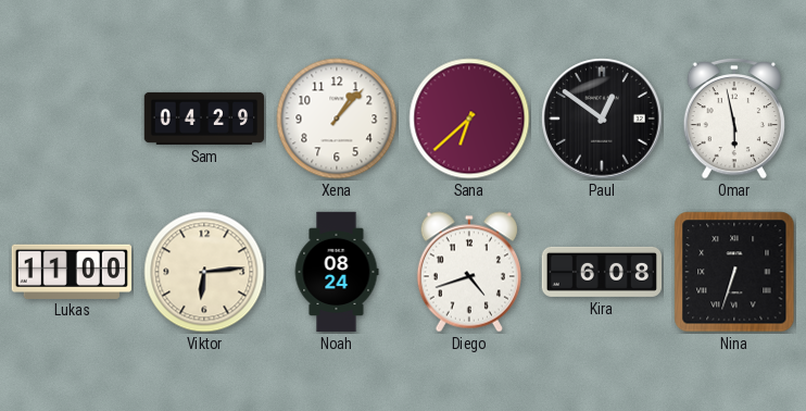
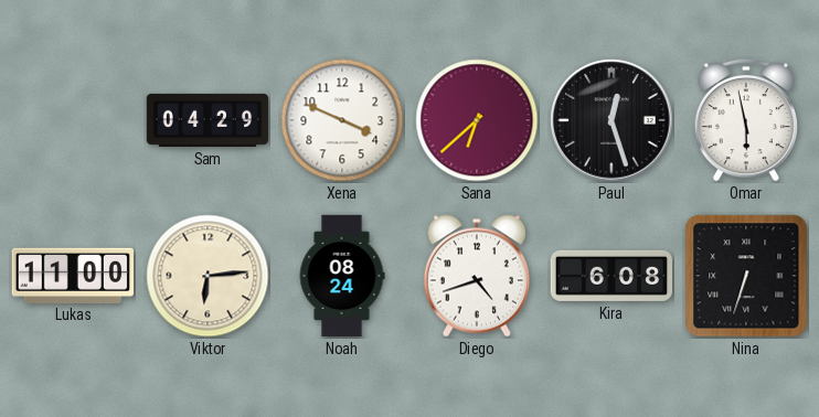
Xena: 1:07 -> 3:49
Paul: 12:51 -> 12:27
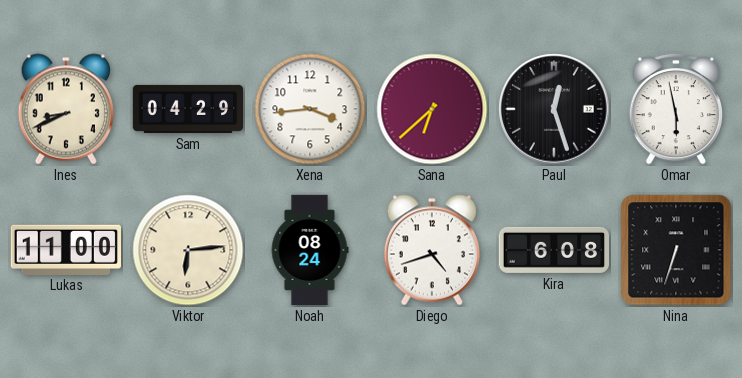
Ines: none -> 8:41
Xena: 3:49 -> 3:44
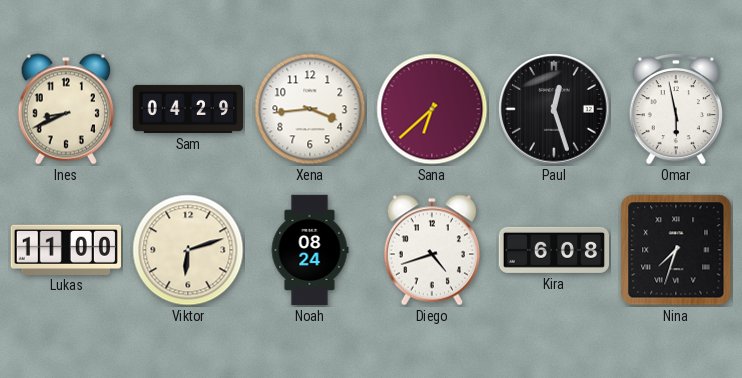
Viktor: 6:14 -> 6:12
Nina: 6:33 -> 7:33
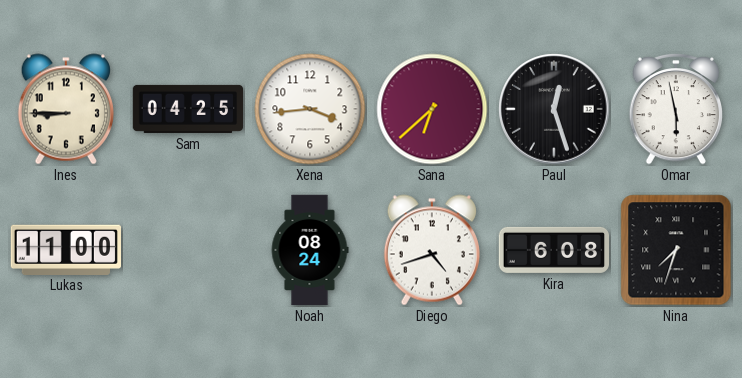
Ines: 8:41 -> 8:45
Sam: 04:29 -> 04:25
Viktor: 6:12 -> none
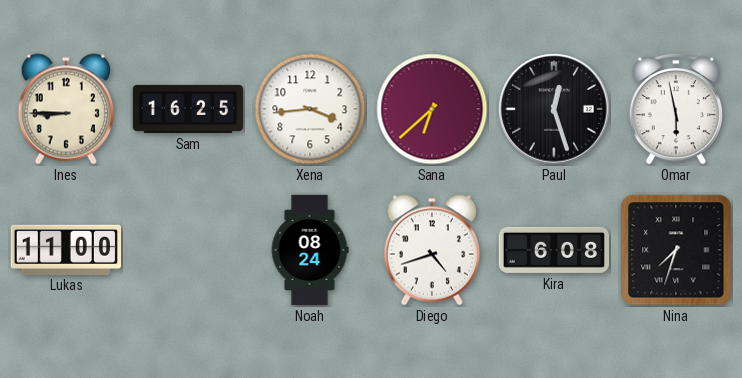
Sam: 04:25 -> 16:25
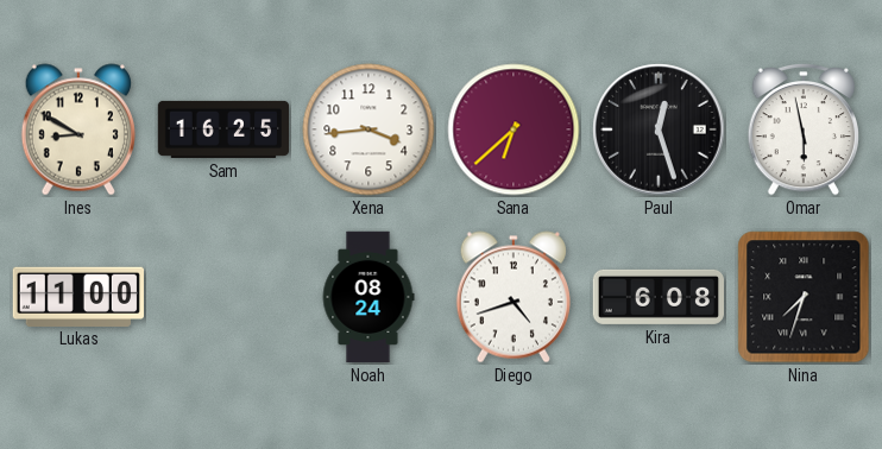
Ines: 8:45 -> 8:50
